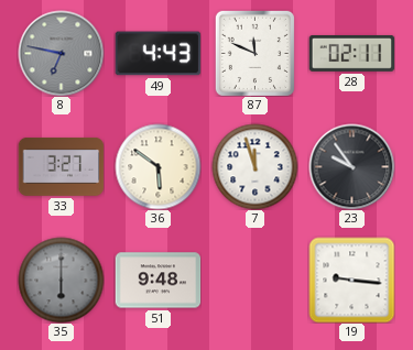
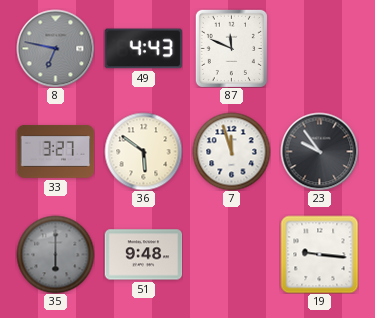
28: 02:11 -> none
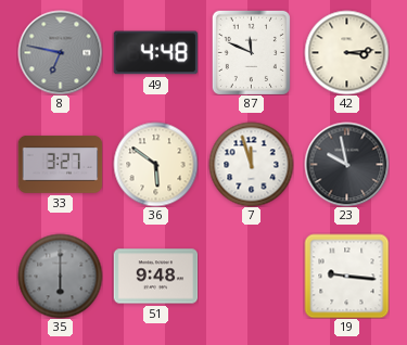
49: 4:43 -> 4:48
42: none -> 3:14
23: 9:54 -> 9:58
